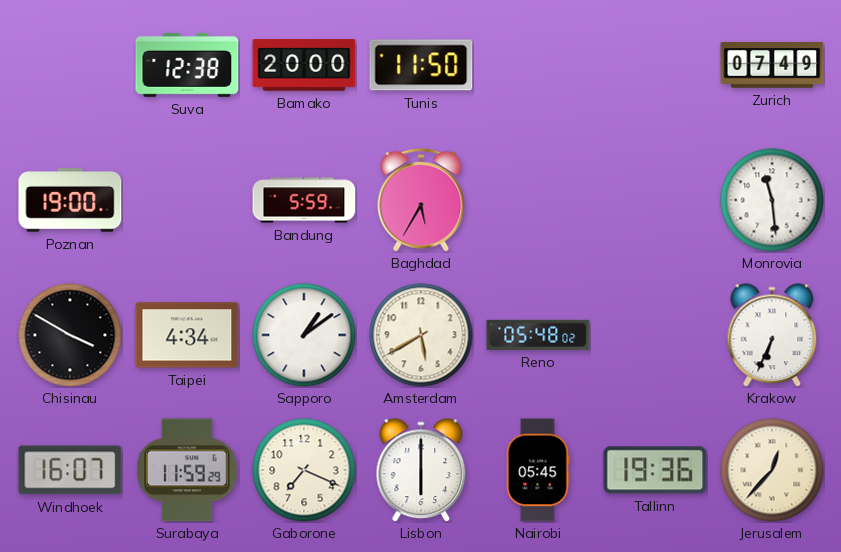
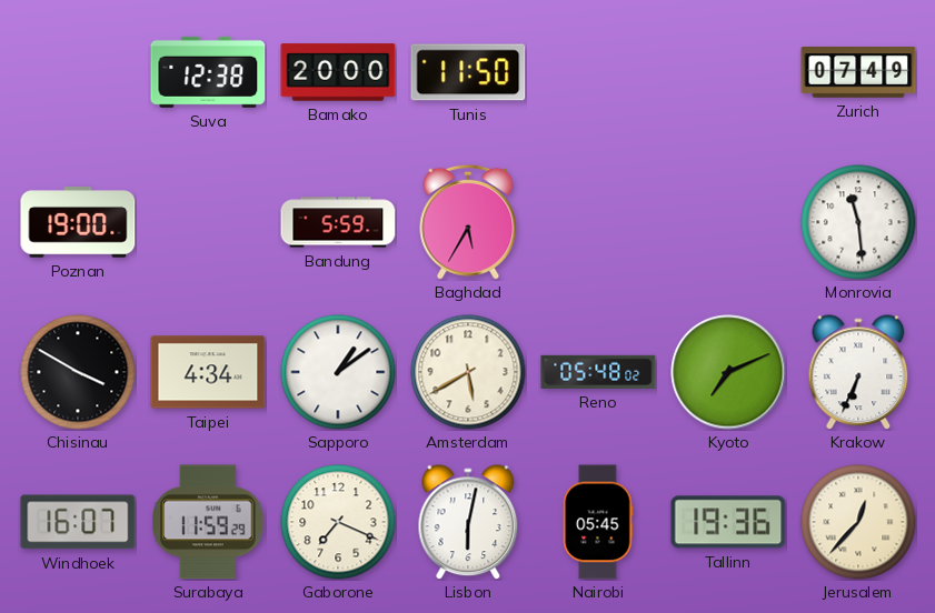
Kyoto: none -> 7:11
Lisbon: 6:00 -> 6:02
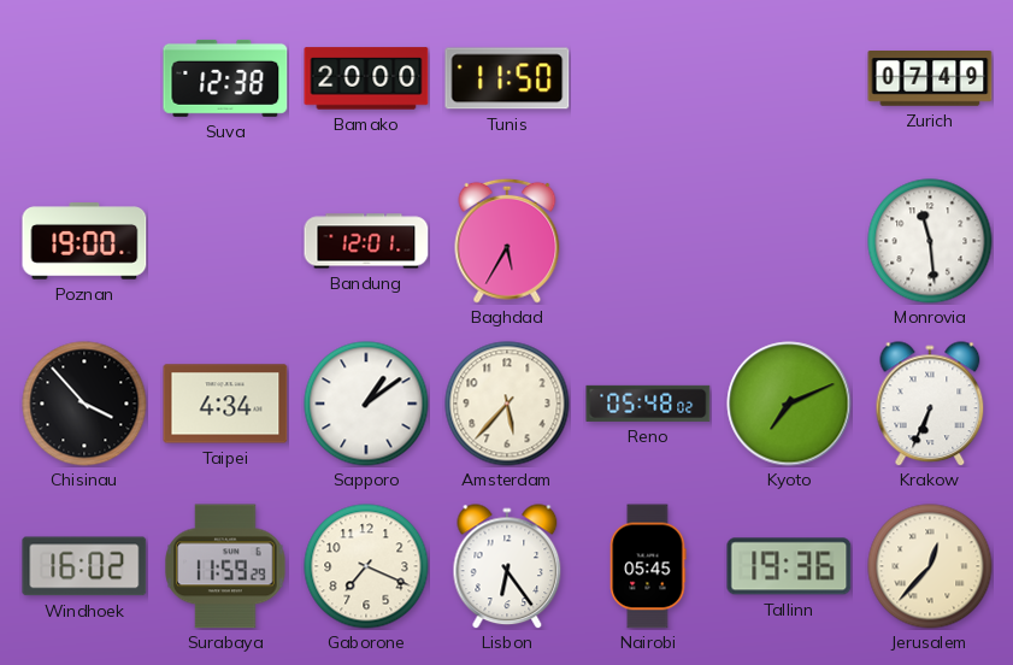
Bandung: 5:59 -> 12:01
Chisinau: 3:50 -> 3:53
Amsterdam: 5:40 -> 5:37
Windhoek: 16:07 -> 16:02
Lisbon: 6:02 -> 6:24
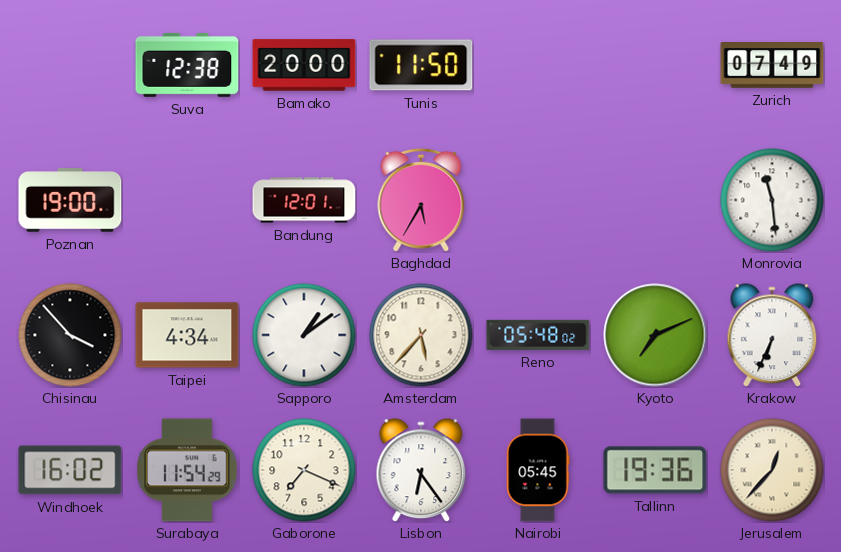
Surabaya: 11:59 -> 11:54
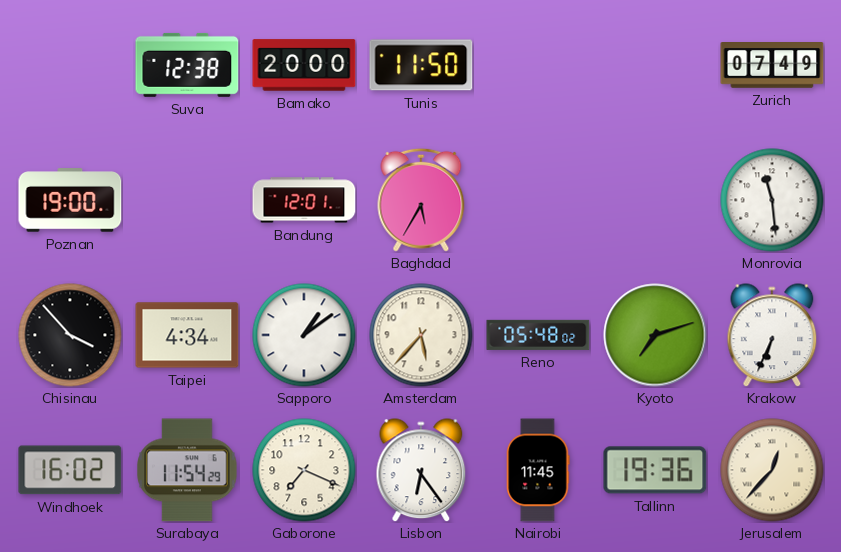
Kyoto: 7:11 -> 7:12
Nairobi: 05:45 -> 11:45
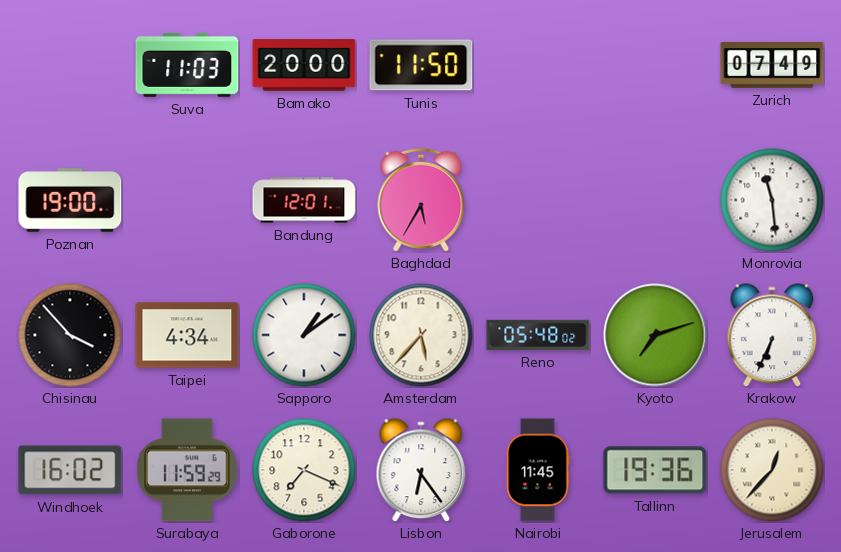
Suva: 12:38 -> 11:03
Surabaya: 11:54 -> 11:59
